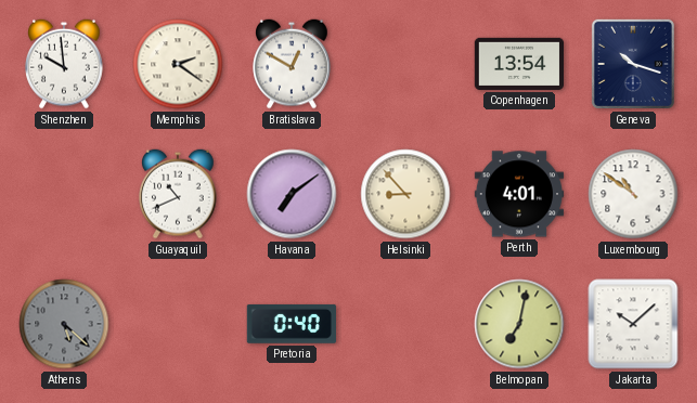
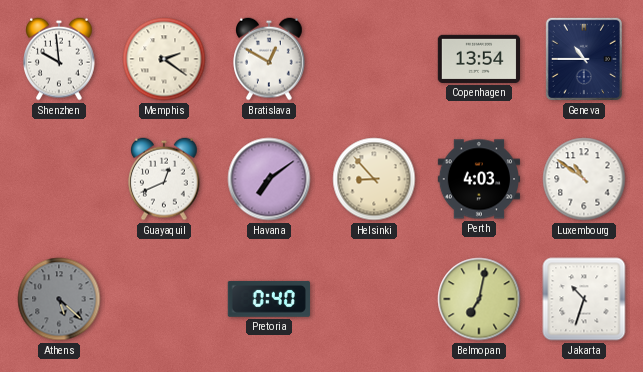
Geneva: 10:18 -> 10:45
Guayaquil: 10:41 -> 12:41
Perth: 4:01 -> 4:03
Jakarta: 10:08 -> 10:33
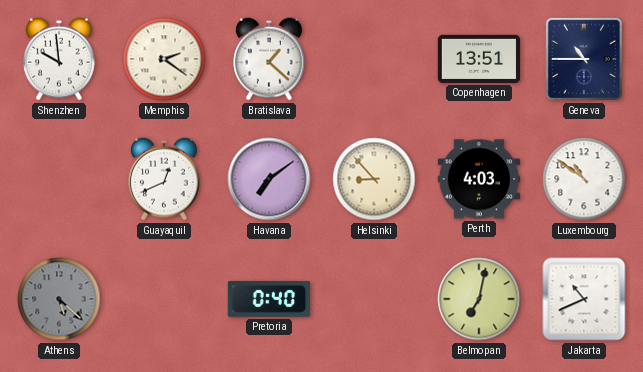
Bratislava: 12:50 -> 1:22
Copenhagen: 13:54 -> 13:51
Jakarta: 10:33 -> 10:41
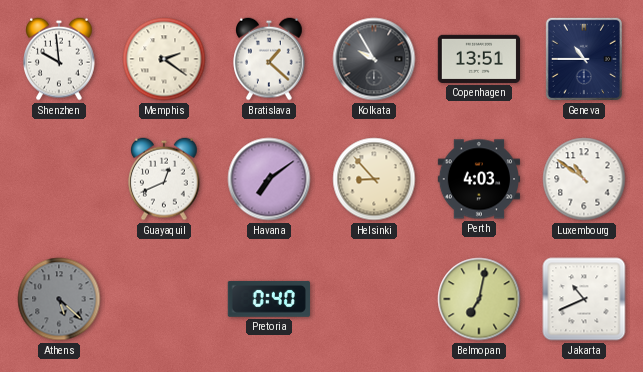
Kolkata: none -> 9:55
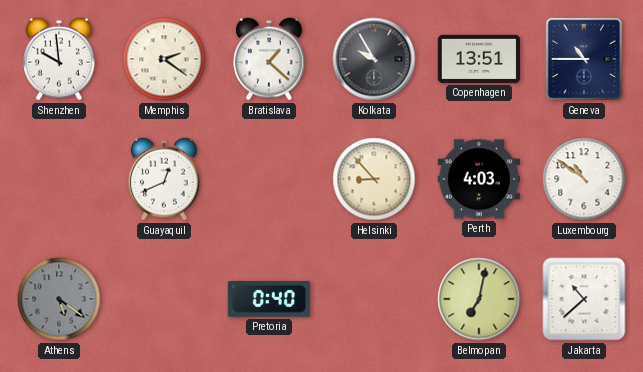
Havana: 7:09 -> none
Athens: 5:22 -> 5:21
Jakarta: 10:41 -> 10:38
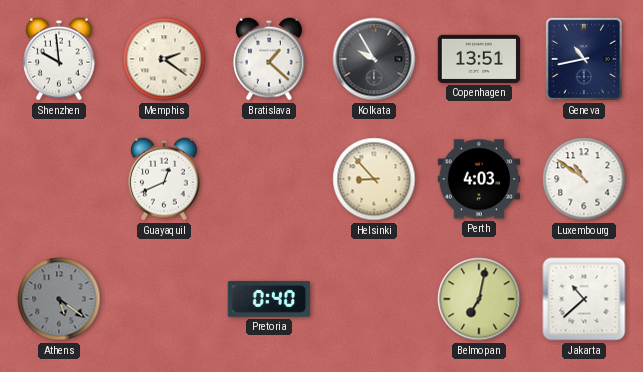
Geneva: 10:45 -> 10:43
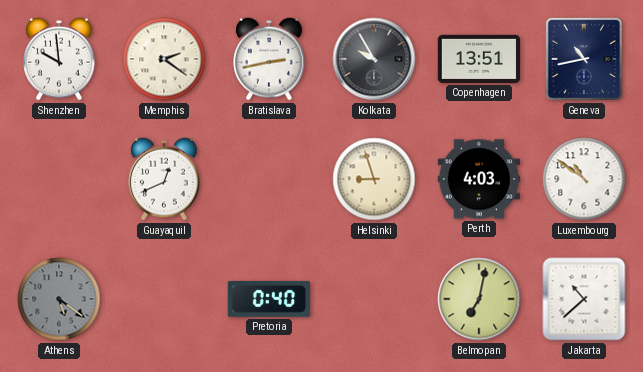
Bratislava: 1:22 -> 2:43
Helsinki: 8:53 -> 8:57
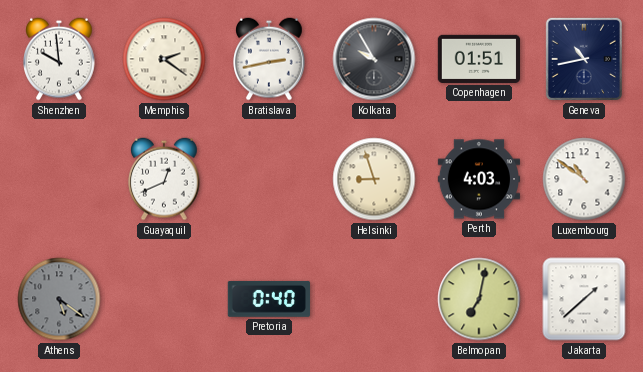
Copenhagen: 13:51 -> 01:51
Jakarta: 10:38 -> 1:38
